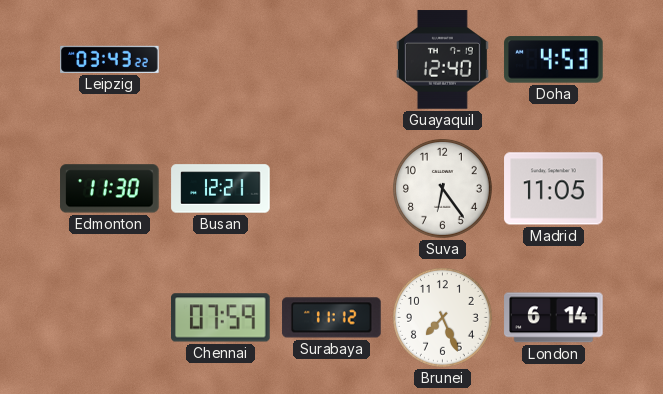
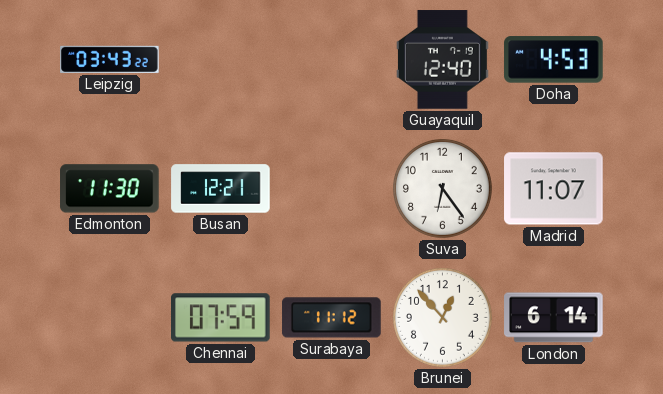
Madrid: 11:05 -> 11:07
Brunei: 7:26 -> 12:53
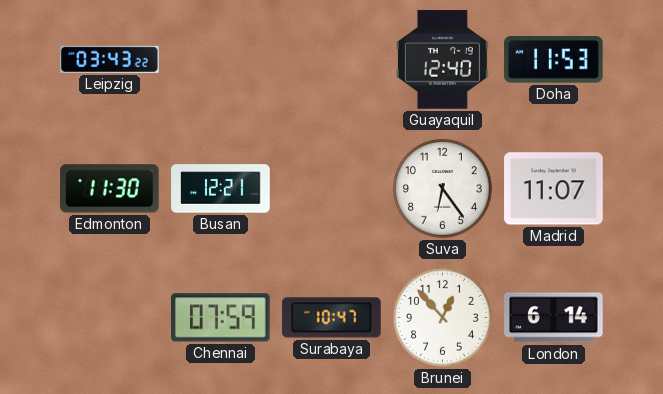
Doha: 4:53 -> 11:53
Surabaya: 11:12 -> 10:47
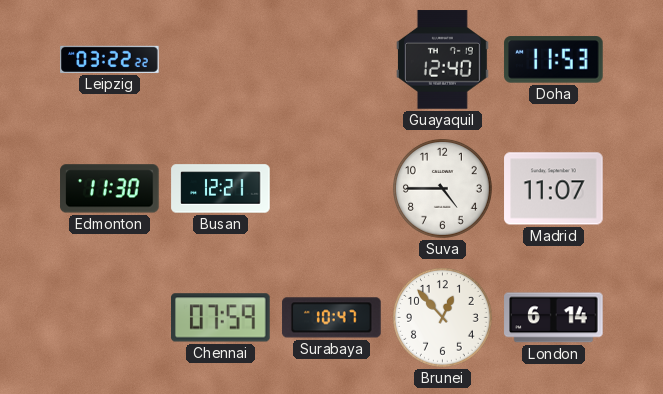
Leipzig: 03:43 -> 03:22
Suva: 6:24 -> 4:45
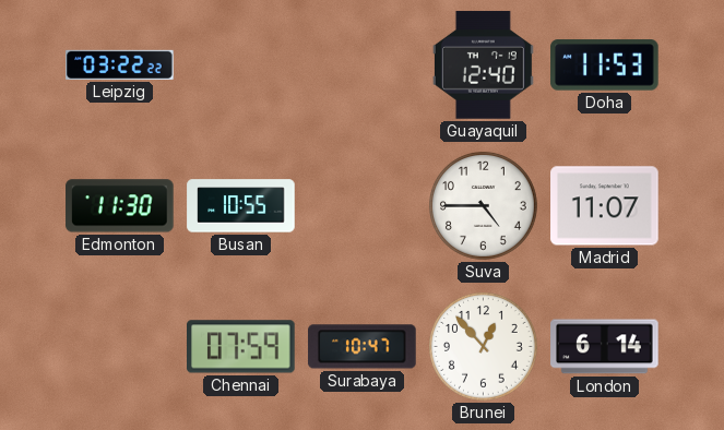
Busan: 12:21 -> 10:55
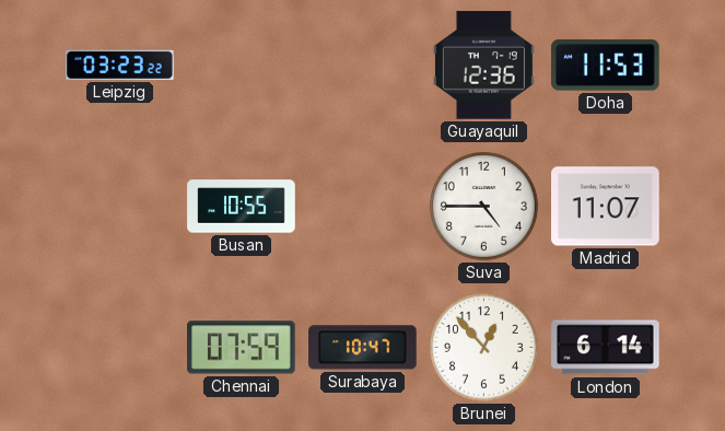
Leipzig: 03:22 -> 03:23
Guayaquil: 12:40 -> 12:36
Edmonton: 11:30 -> none
